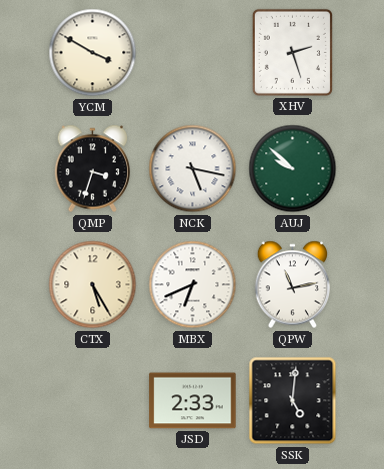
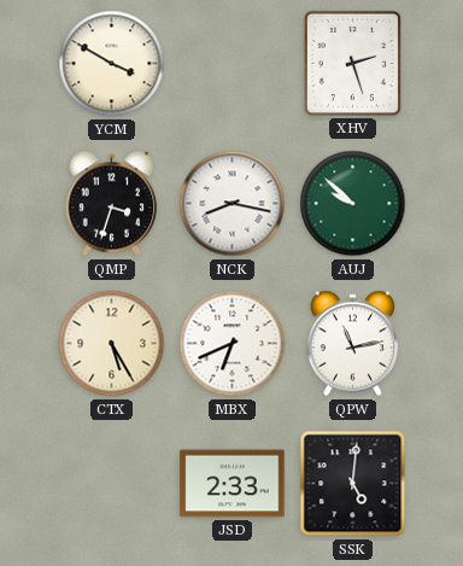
NCK: 5:17 -> 8:17
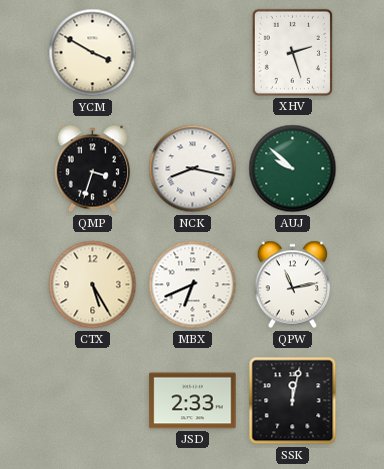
SSK: 5:01 -> 12:02
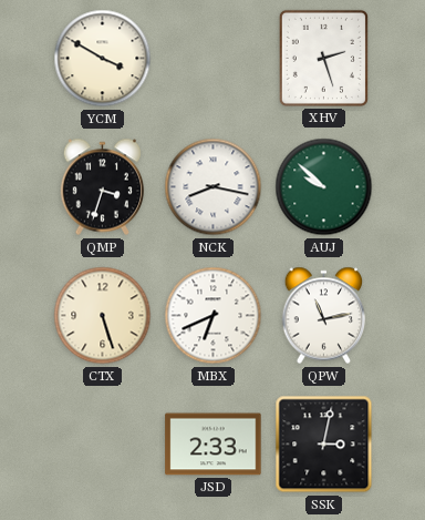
CTX: 5:25 -> 5:27
SSK: 12:02 -> 3:02
